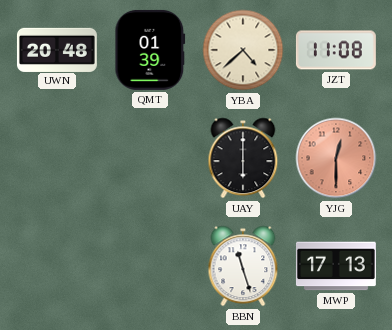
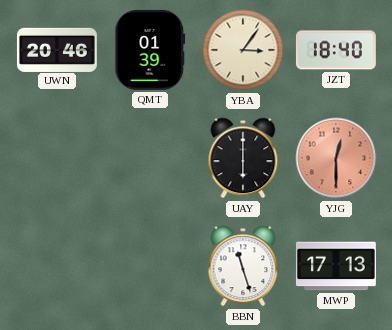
UWN: 20:48 -> 20:46
YBA: 4:38 -> 3:06
JZT: 11:08 -> 18:40
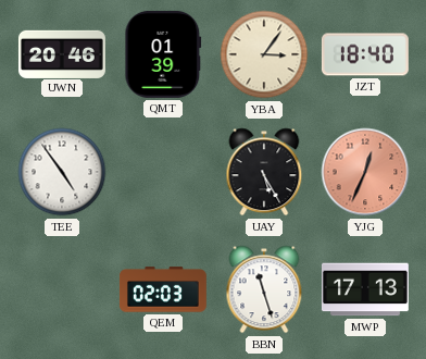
TEE: none -> 4:54
UAY: 6:00 -> 5:25
YJG: 12:30 -> 12:34
QEM: none -> 02:03
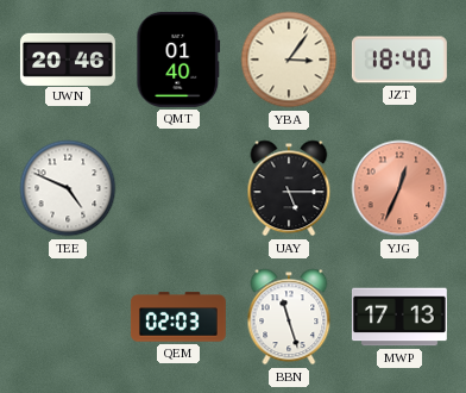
QMT: 01:39 -> 01:40
TEE: 4:54 -> 4:49
UAY: 5:25 -> 5:15
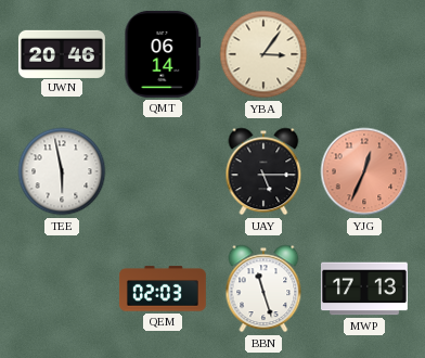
QMT: 01:40 -> 06:14
JZT: 18:40 -> none
TEE: 4:49 -> 5:58
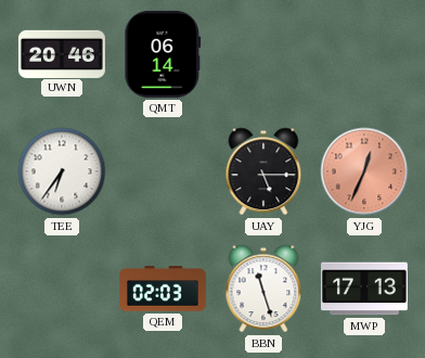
YBA: 3:06 -> none
TEE: 5:58 -> 6:36
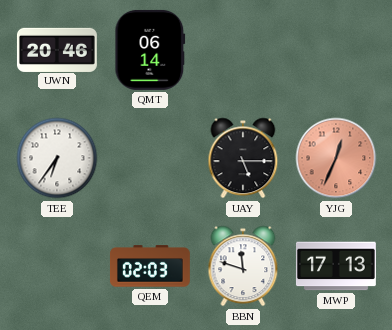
BBN: 11:27 -> 11:48
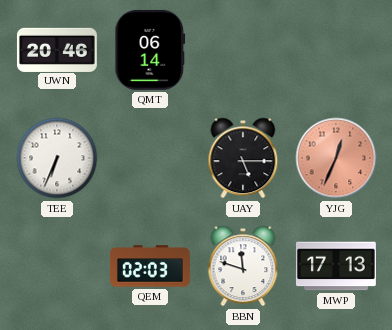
TEE: 6:36 -> 6:34
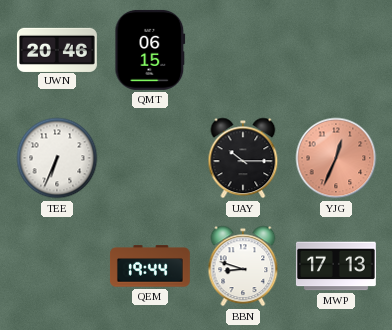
QMT: 06:14 -> 06:15
UAY: 5:15 -> 10:15
QEM: 02:03 -> 19:44
BBN: 11:48 -> 8:48
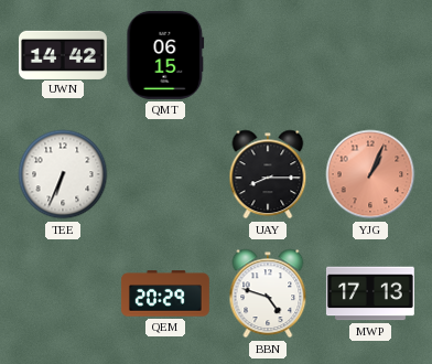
UWN: 20:46 -> 14:42
UAY: 10:15 -> 8:15
YJG: 12:34 -> 1:04
QEM: 19:44 -> 20:29
BBN: 8:48 -> 4:48
